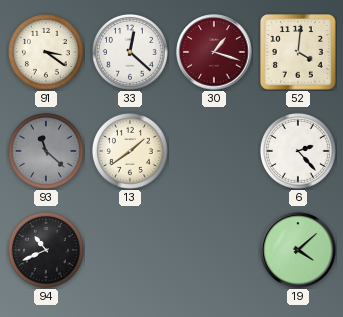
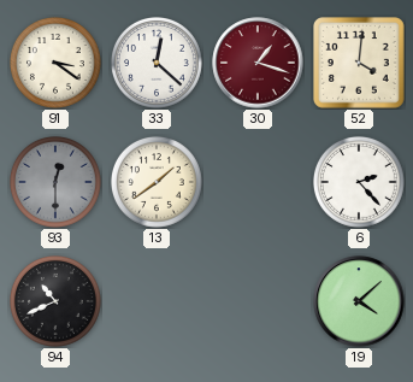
93: 11:22 -> 12:30
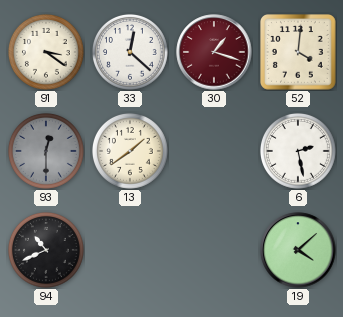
6: 2:23 -> 2:28
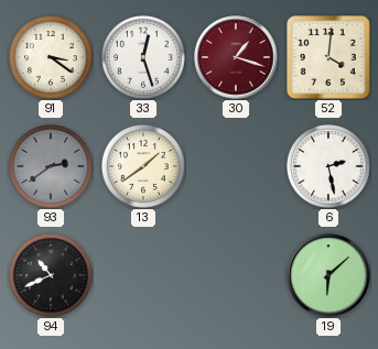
33: 12:22 -> 12:27
93: 12:30 -> 2:39
19: 4:08 -> 6:08
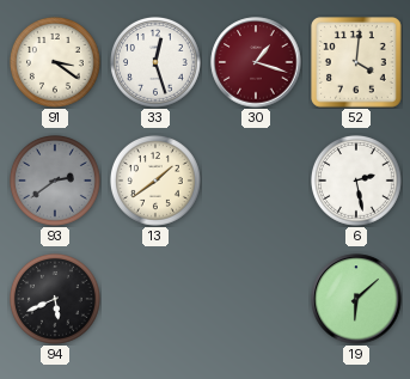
94: 10:41 -> 5:41
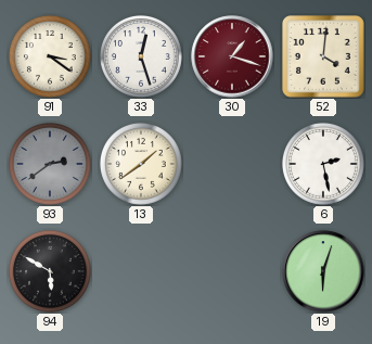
94: 5:41 -> 5:50
19: 6:08 -> 6:03
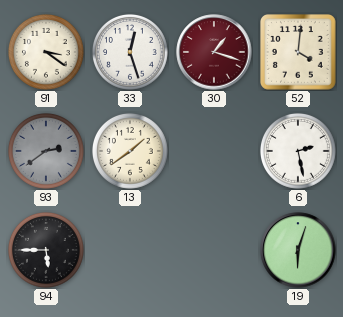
94: 5:50 -> 5:45
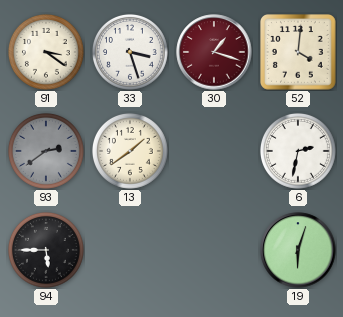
33: 12:27 -> 3:27
6: 2:28 -> 2:32
